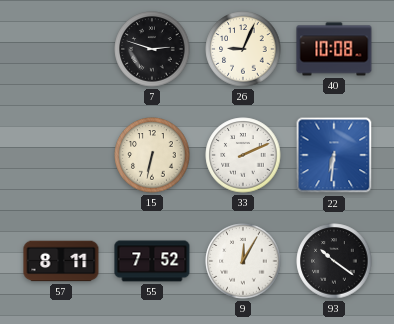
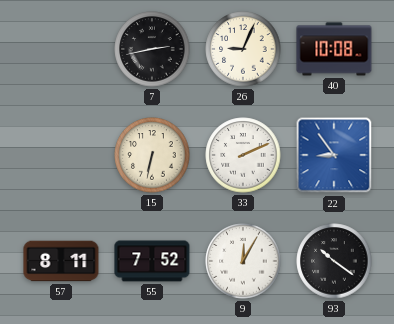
7: 2:48 -> 2:43
22: 6:31 -> 8:54
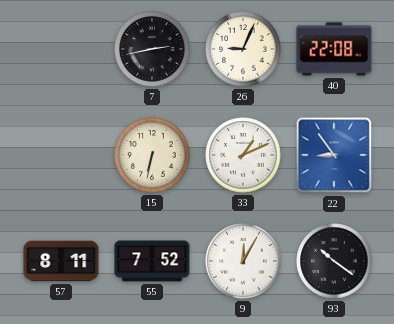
40: 10:08 -> 22:08
33: 2:11 -> 1:11
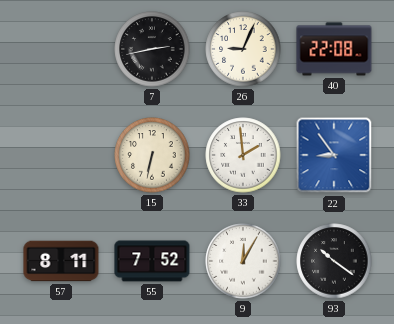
33: 1:11 -> 1:59
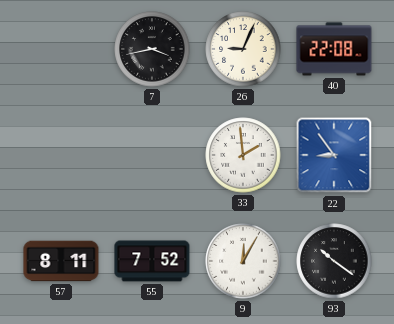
7: 2:43 -> 3:43
15: 6:32 -> none
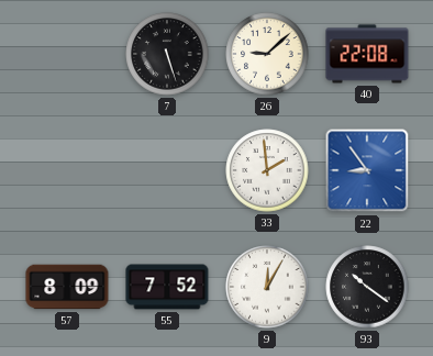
7: 3:43 -> 5:27
26: 9:04 -> 9:08
57: 8:11 -> 8:09
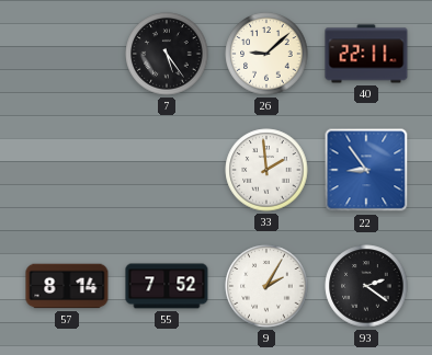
7: 5:27 -> 5:24
40: 22:08 -> 22:11
57: 8:09 -> 8:14
9: 12:05 -> 2:05
93: 10:21 -> 2:21
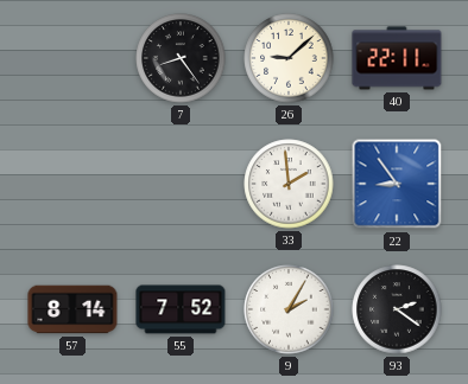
7: 5:24 -> 8:24
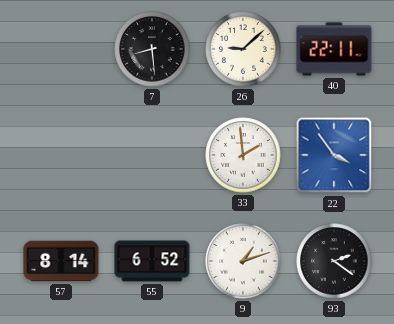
7: 8:24 -> 8:29
22: 8:54 -> 3:54
55: 7:52 -> 6:52
9: 2:05 -> 1:12
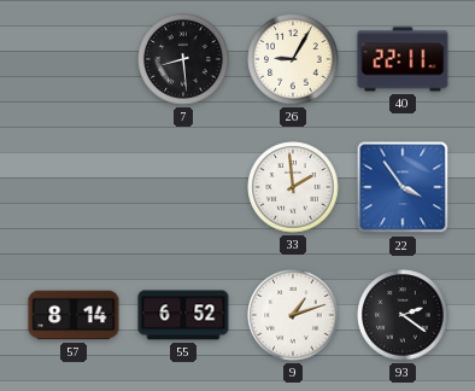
26: 9:08 -> 9:05
